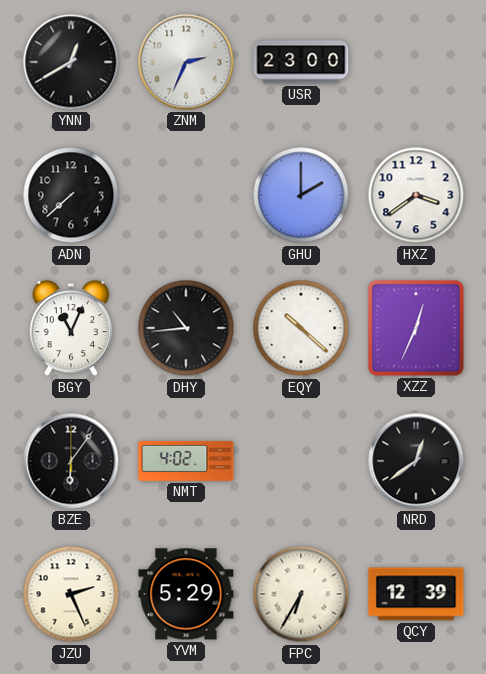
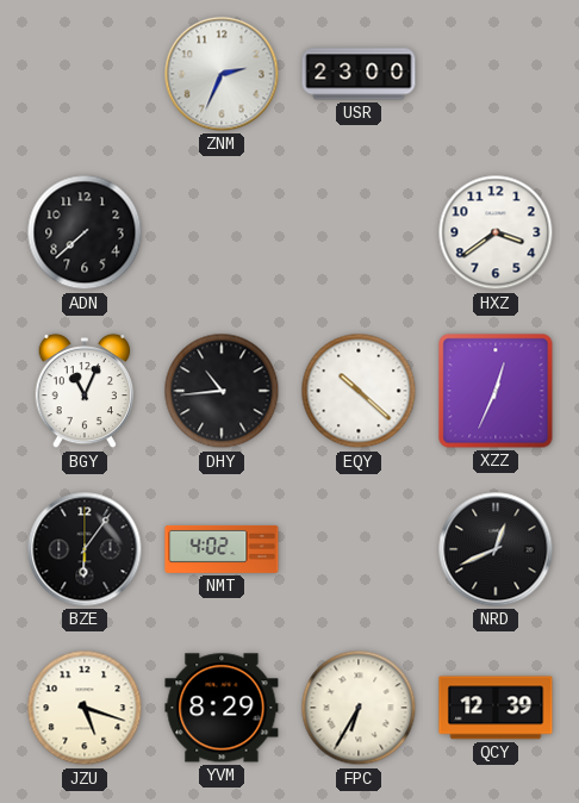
YNN: 12:40 -> none
GHU: 2:00 -> none
NRD: 12:39 -> 12:41
JZU: 2:26 -> 5:18
YVM: 5:29 -> 8:29
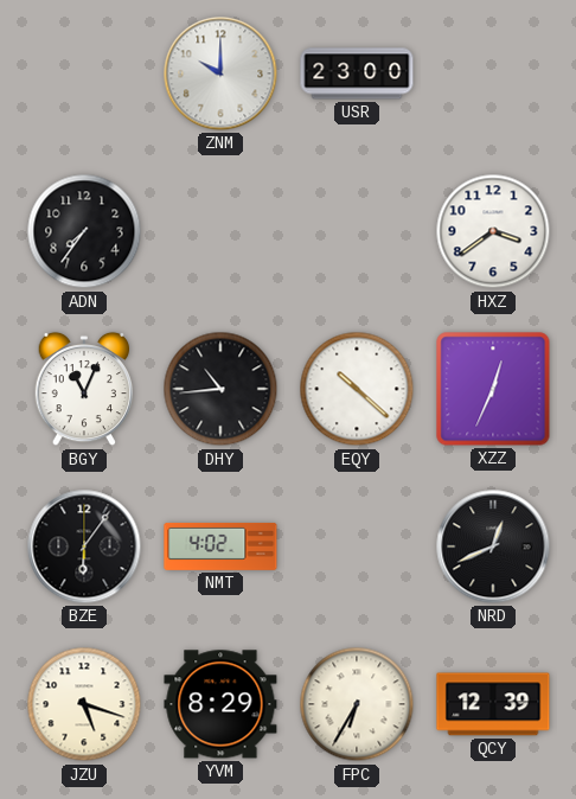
ZNM: 2:34 -> 10:00
ADN: 7:38 -> 7:36
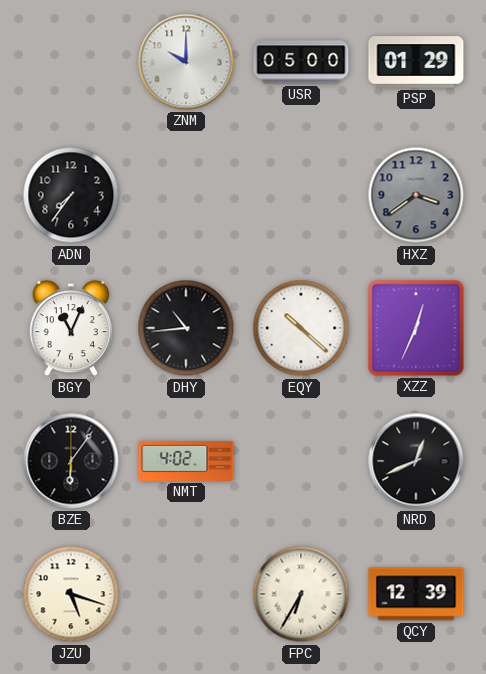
USR: 23:00 -> 05:00
PSP: none -> 01:29
HXZ dial: white -> grey
YVM: 8:29 -> none
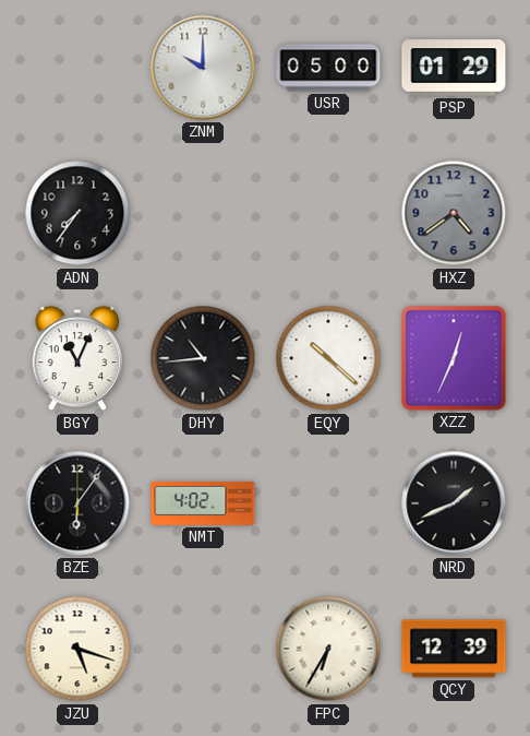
HXZ: 3:39 -> 4:39
NRD: 12:41 -> 1:41
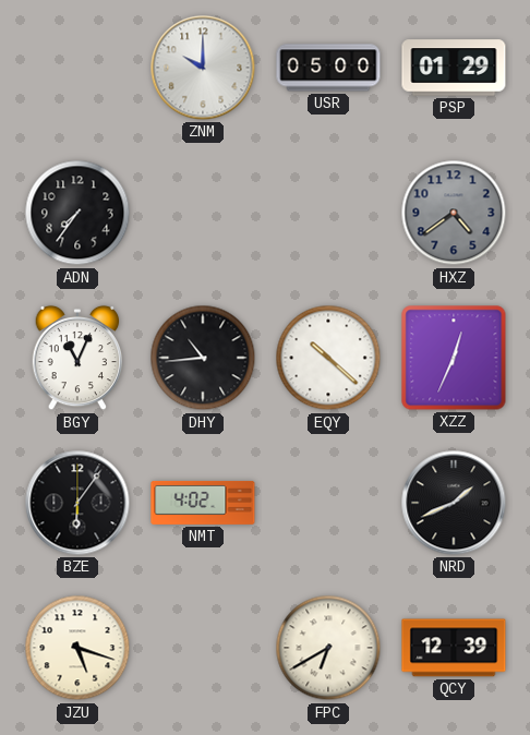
FPC: 6:35 -> 6:40
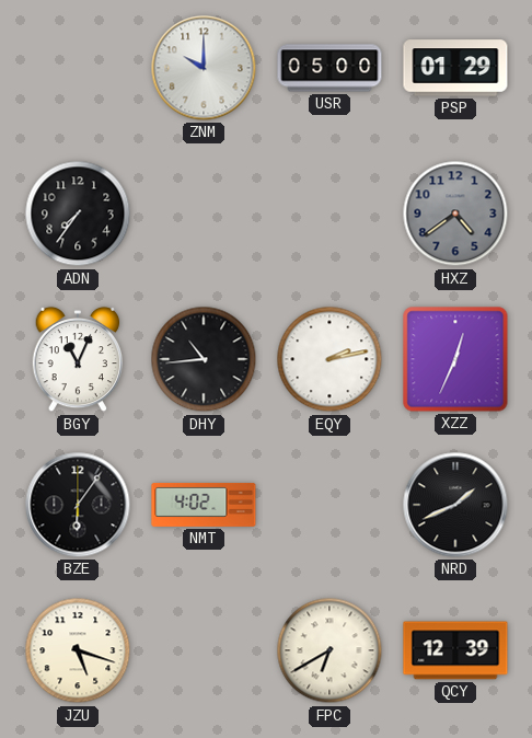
EQY: 10:22 -> 2:13
